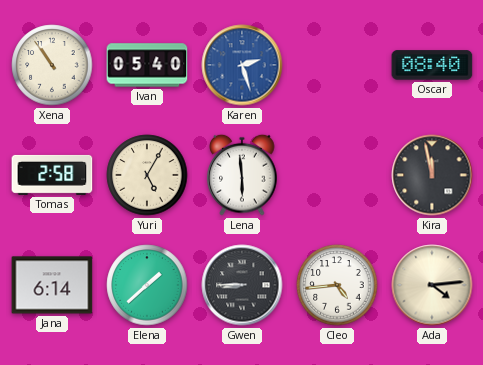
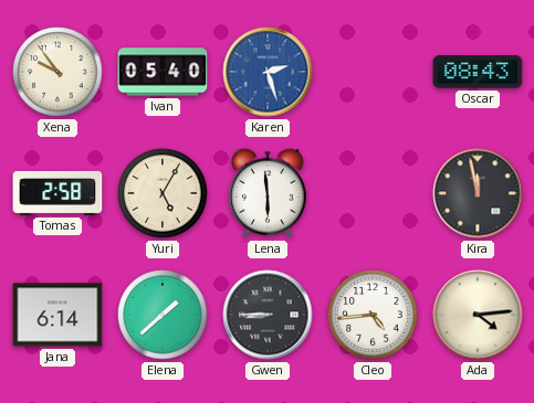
Xena: 10:54 -> 9:54
Oscar: 08:40 -> 08:43
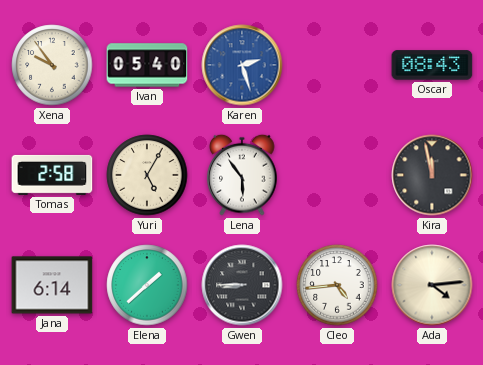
Lena: 5:59 -> 5:54
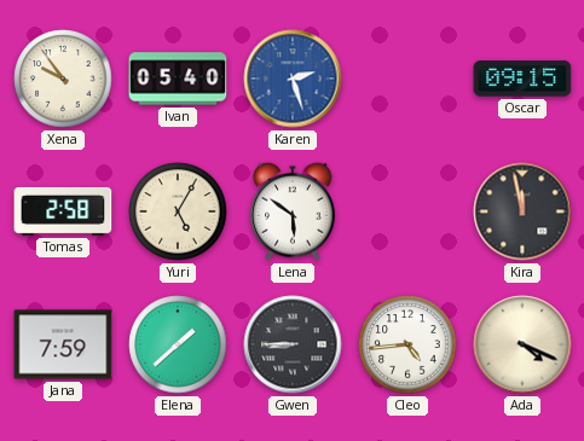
Oscar: 08:43 -> 09:15
Lena: 5:54 -> 5:51
Jana: 6:14 -> 7:59
Ada: 4:14 -> 4:19
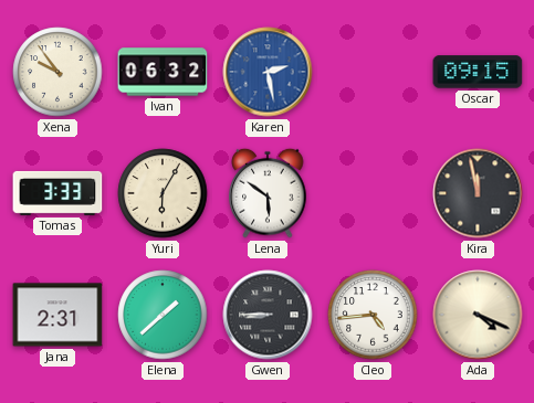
Ivan: 05:40 -> 06:32
Karen: 2:27 -> 2:28
Tomas: 2:58 -> 3:33
Yuri: 5:05 -> 6:05
Jana: 7:59 -> 2:31
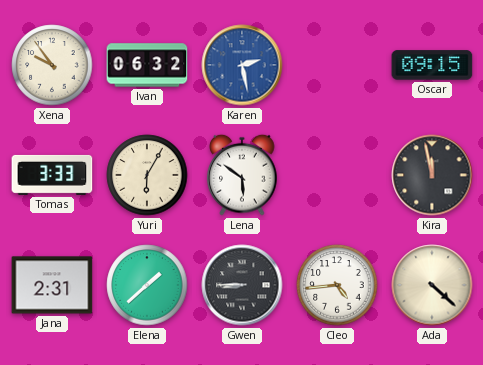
Ada: 4:19 -> 4:22
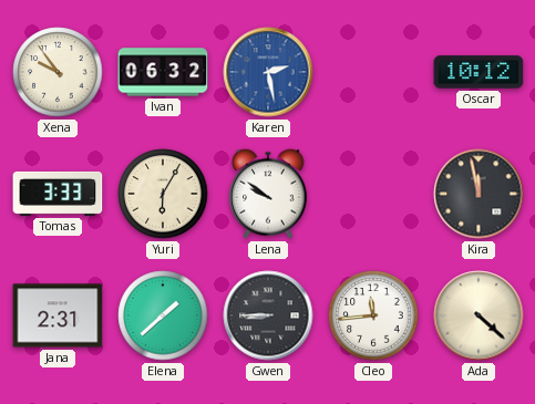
Oscar: 09:15 -> 10:12
Lena: 5:51 -> 9:51
Cleo: 4:44 -> 11:44
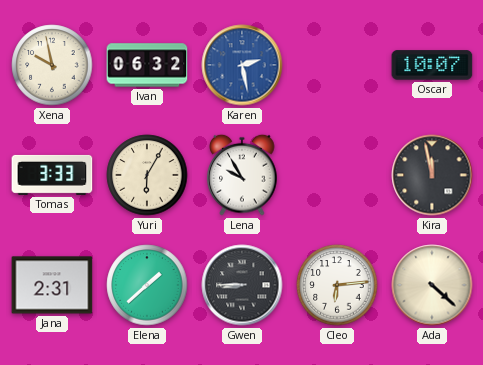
Xena: 9:54 -> 9:58
Oscar: 10:12 -> 10:07
Lena: 9:51 -> 9:55
Cleo: 11:44 -> 6:14
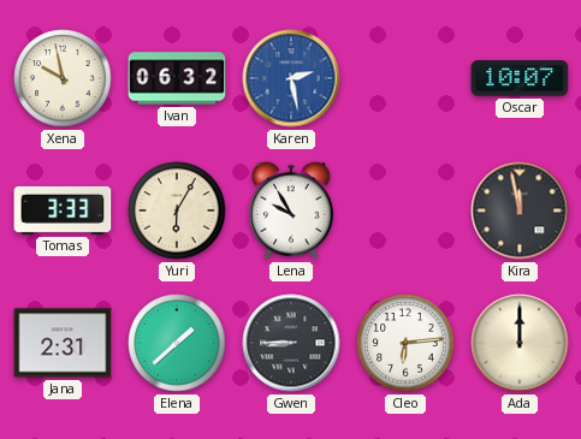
Ada: 4:22 -> 12:00
